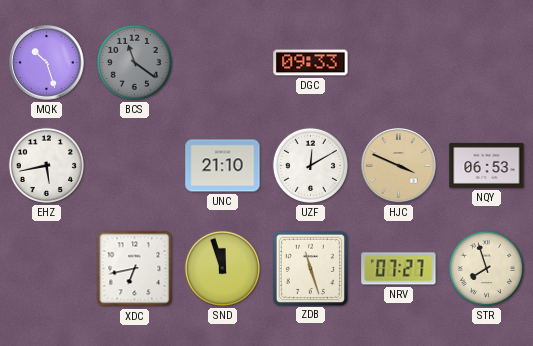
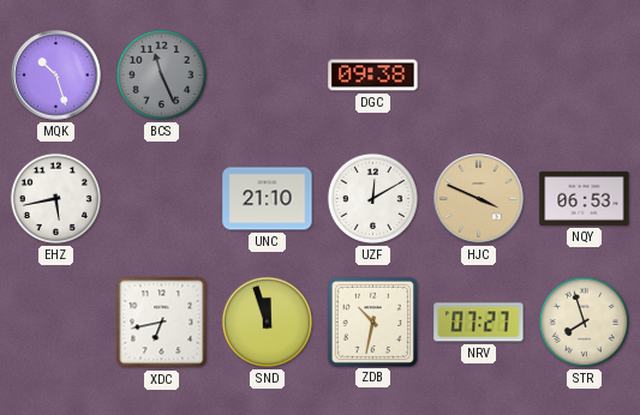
BCS: 11:21 -> 11:26
DGC: 09:33 -> 09:38
ZDB: 11:27 -> 10:32
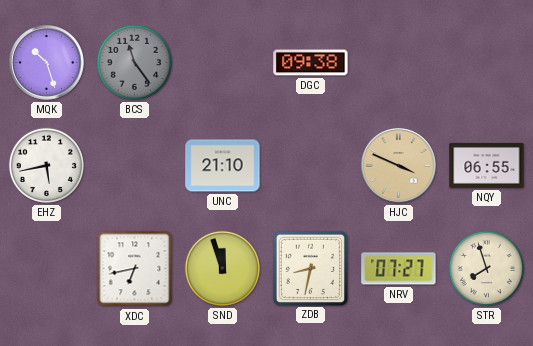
BCS: 11:26 -> 11:24
UZF: 12:10 -> none
NQY: 06:53 -> 06:55
ZDB: 10:32 -> 8:32
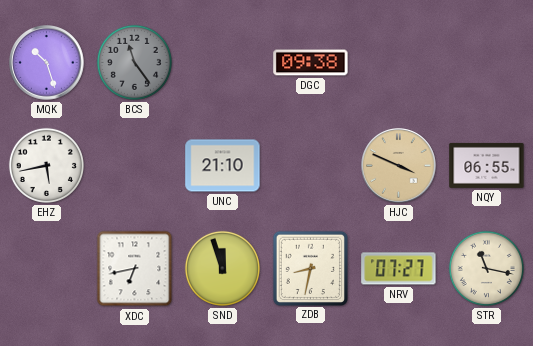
STR: 7:57 -> 11:17
